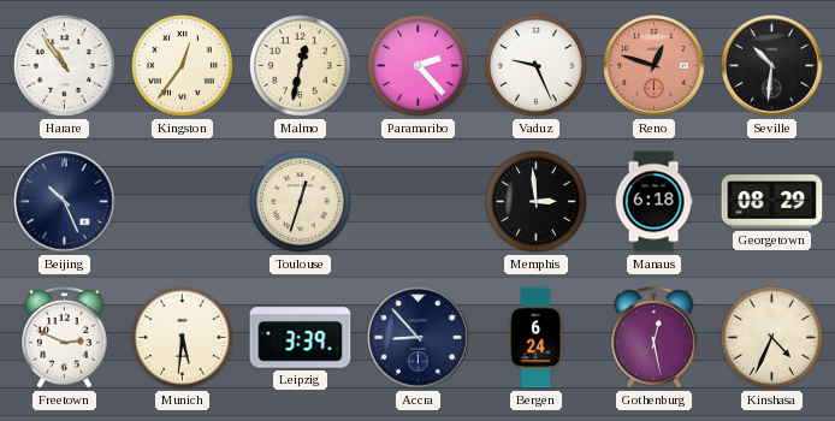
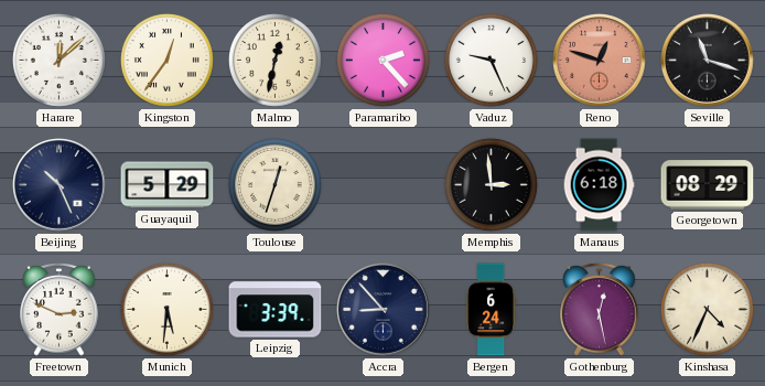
Harare: 10:54 -> 12:08
Seville: 10:31 -> 11:18
Guayaquil: none -> 5:29
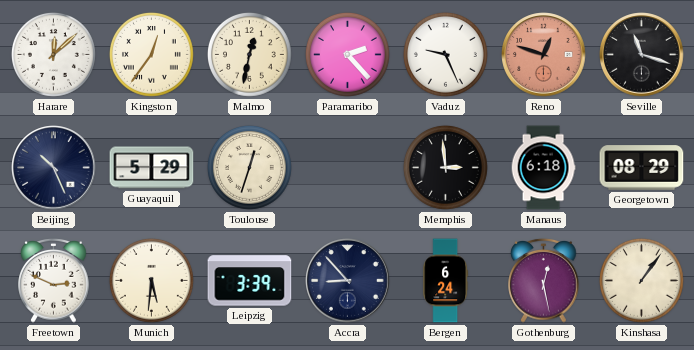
Kinshasa: 4:34 -> 1:06
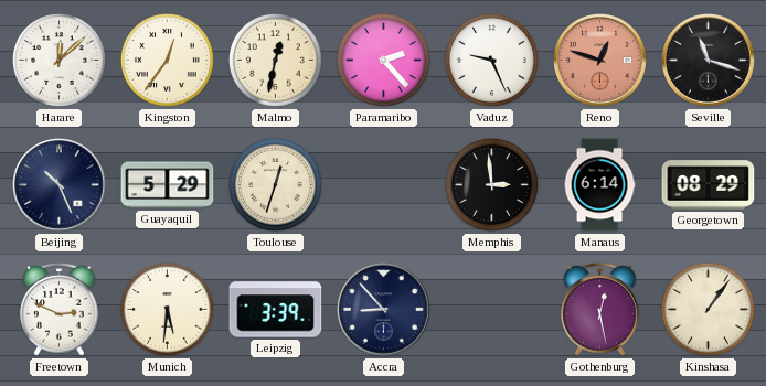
Manaus: 6:18 -> 6:14
Bergen: 6:24 -> none
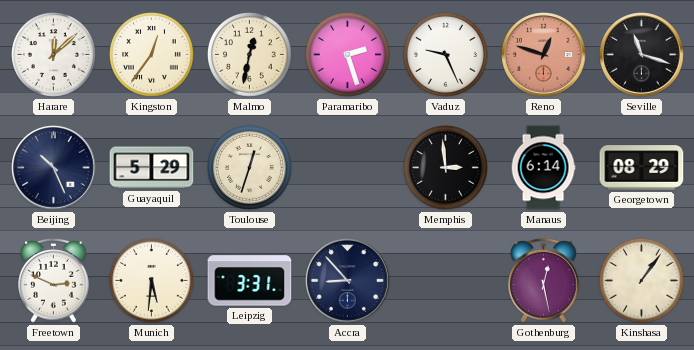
Paramaribo: 2:23 -> 2:27
Leipzig: 3:39 -> 3:31
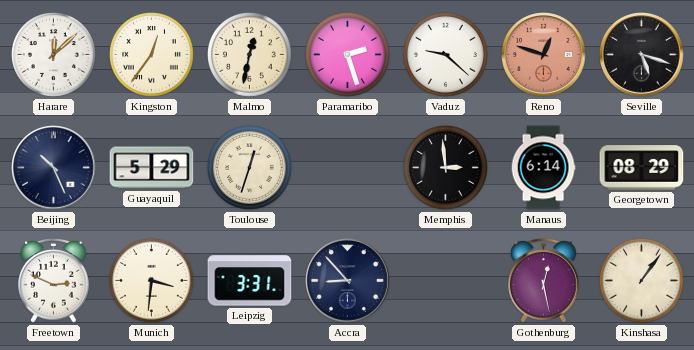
Vaduz: 9:26 -> 9:22
Seville: 11:18 -> 5:18
Munich: 5:31 -> 3:31
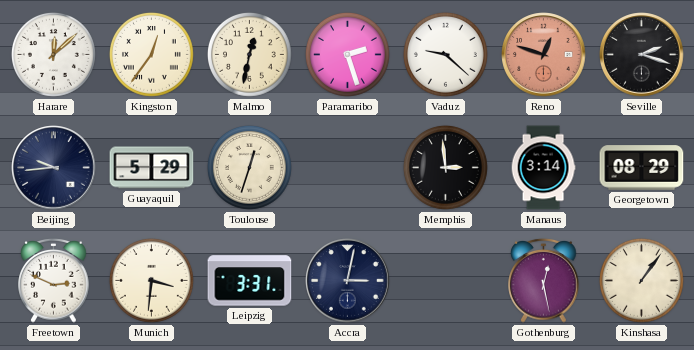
Seville: 5:18 -> 2:18
Beijing: 10:26 -> 9:44
Manaus: 6:14 -> 3:14
Accra: 8:53 -> 3:02
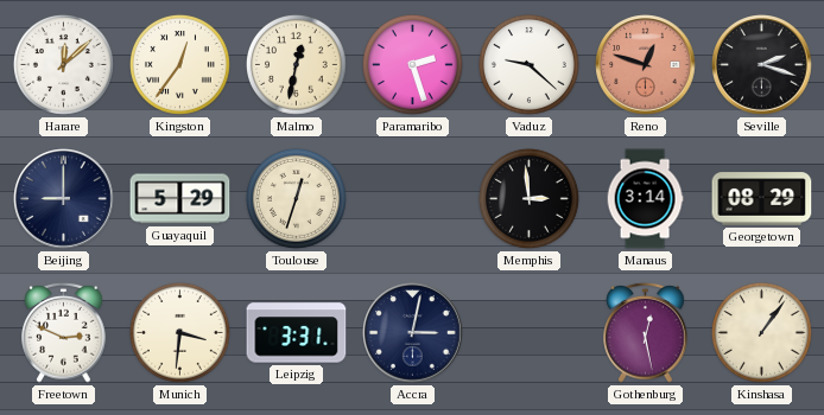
Beijing: 9:44 -> 9:00
